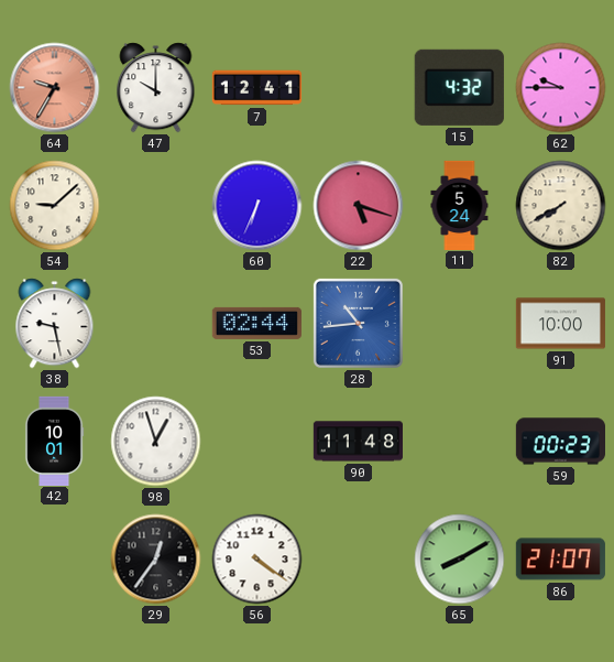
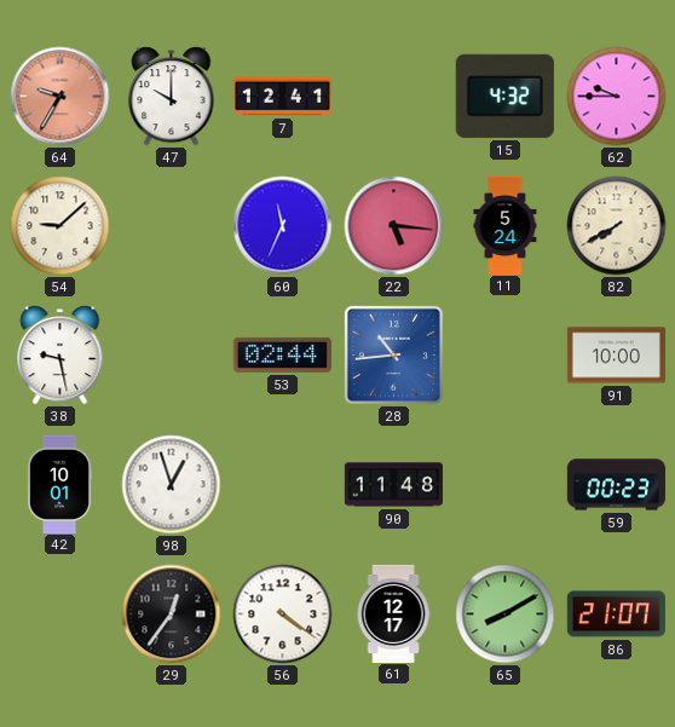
60: 6:34 -> 11:34
22: 5:18 -> 5:16
61: none -> 12:17
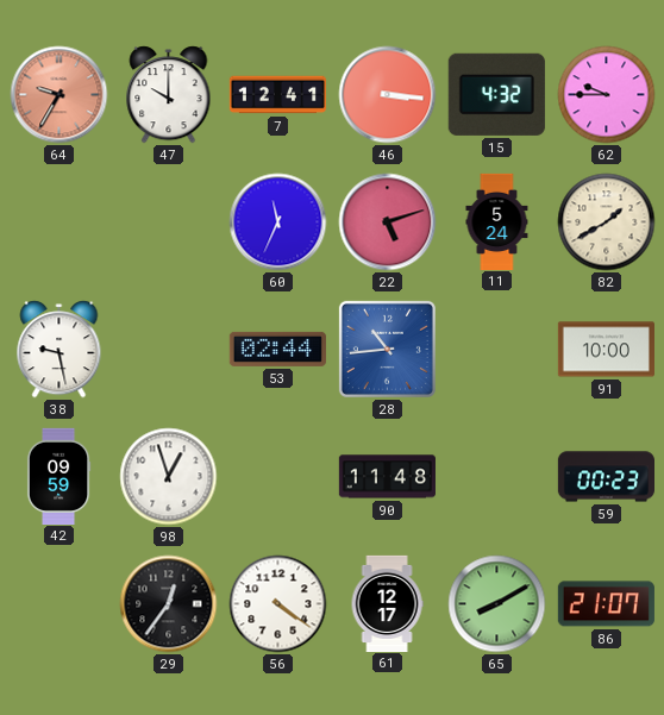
46: none -> 3:16
54: 9:08 -> none
22: 5:16 -> 5:12
82: 7:40 -> 1:40
42: 10:01 -> 09:59
